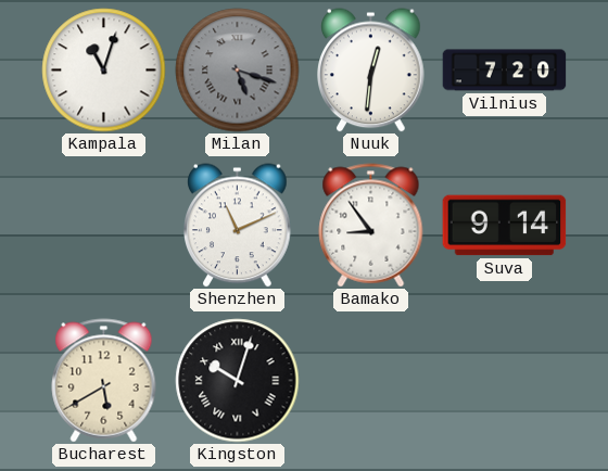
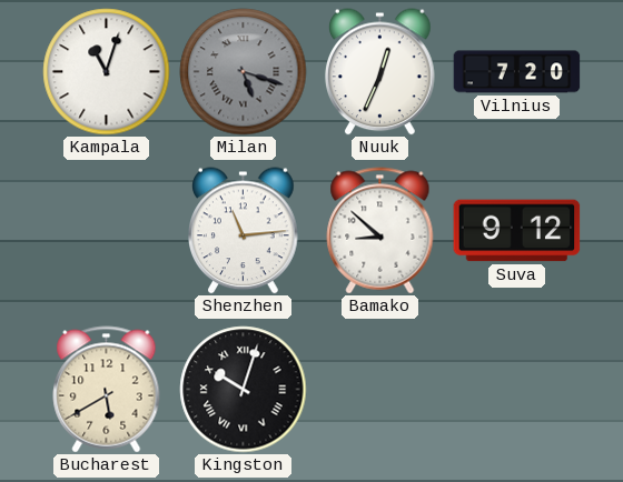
Nuuk: 12:31 -> 12:34
Shenzhen: 11:11 -> 11:14
Bamako: 8:54 -> 8:52
Suva: 9:14 -> 9:12
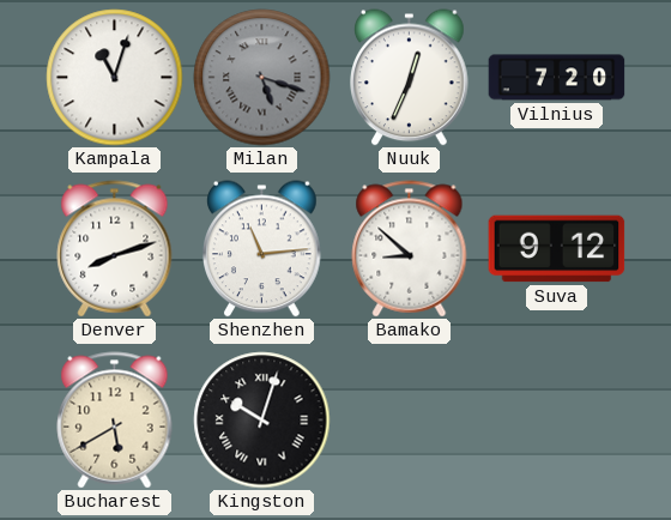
Denver: none -> 8:12
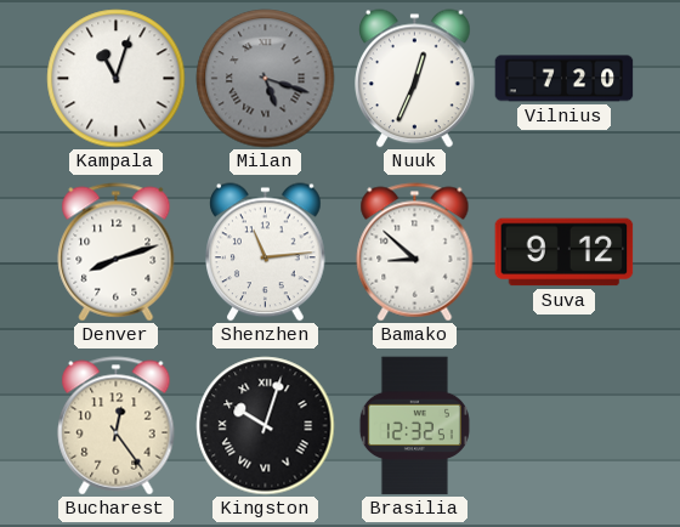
Bucharest: 5:40 -> 12:24
Brasilia: none -> 12:32
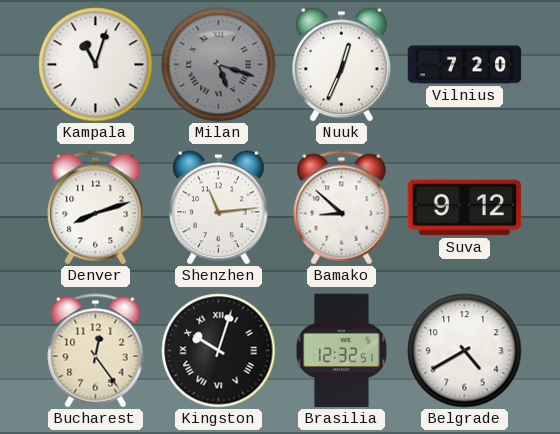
Belgrade: none -> 4:40
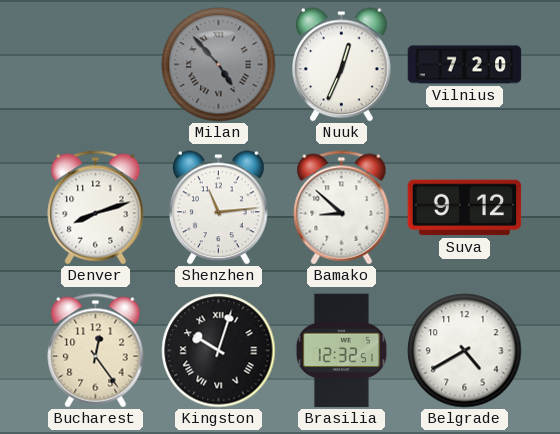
Kampala: 11:03 -> none
Milan: 5:18 -> 4:53
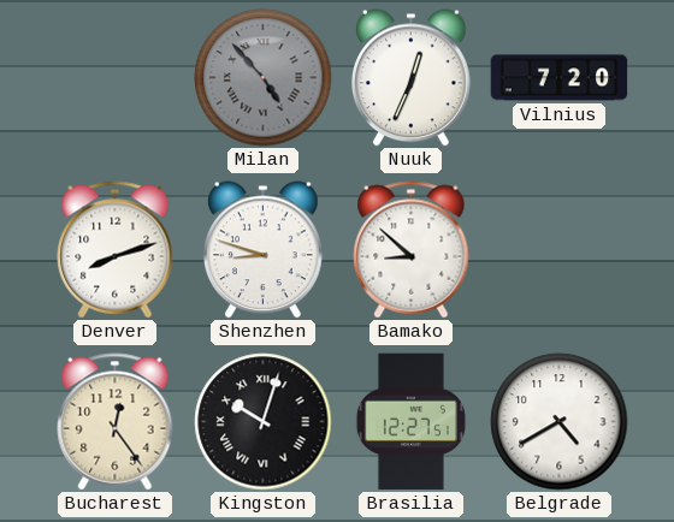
Shenzhen: 11:14 -> 8:48
Suva: 9:12 -> none
Brasilia: 12:32 -> 12:27
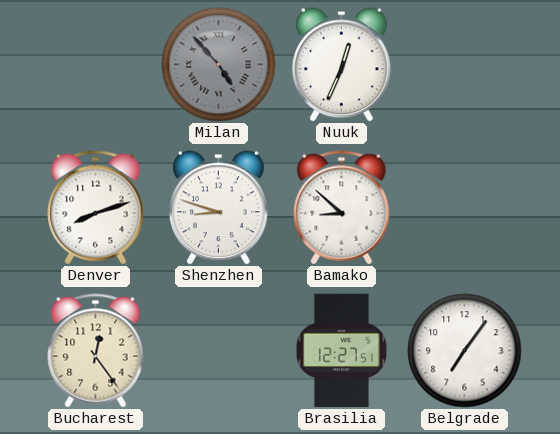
Vilnius: 7:20 -> none
Kingston: 10:03 -> none
Belgrade: 4:40 -> 7:06
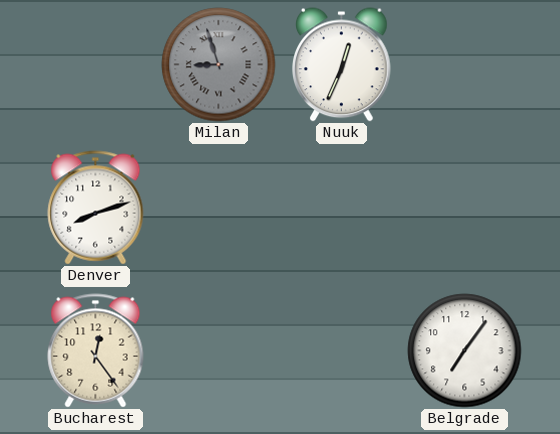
Milan: 4:53 -> 8:57
Shenzhen: 8:48 -> none
Bamako: 8:52 -> none
Brasilia: 12:27 -> none
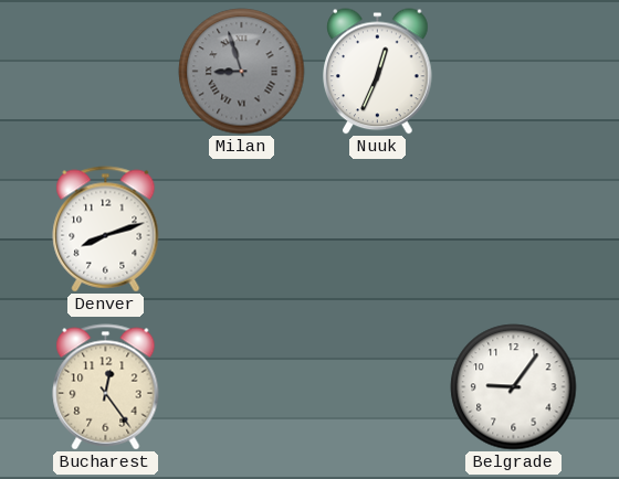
Belgrade: 7:06 -> 9:06
